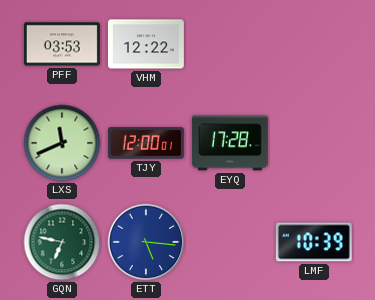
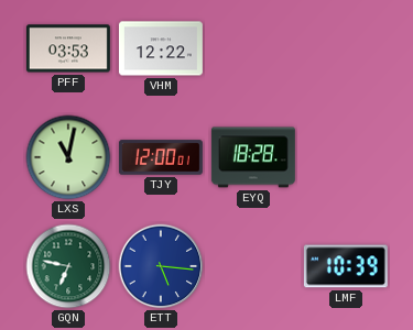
LXS: 11:41 -> 11:02
EYQ: 17:28 -> 18:28
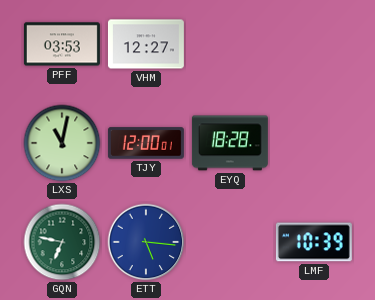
VHM: 12:22 -> 12:27
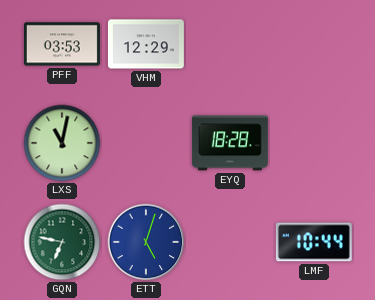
VHM: 12:27 -> 12:29
TJY: 12:00 -> none
ETT: 5:16 -> 5:03
LMF: 10:39 -> 10:44
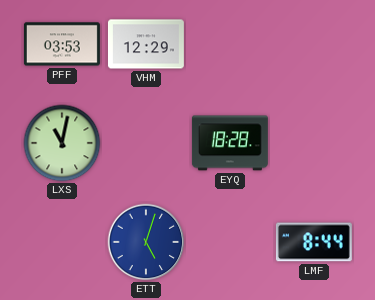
GQN: 6:47 -> none
LMF: 10:44 -> 8:44
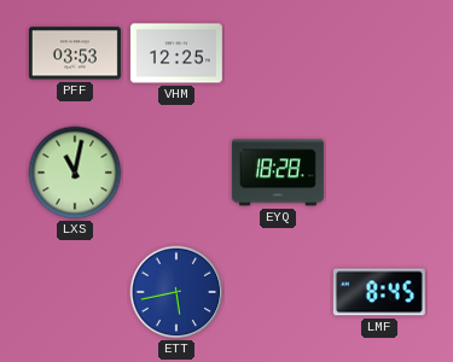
VHM: 12:29 -> 12:25
ETT: 5:03 -> 5:43
LMF: 8:44 -> 8:45
